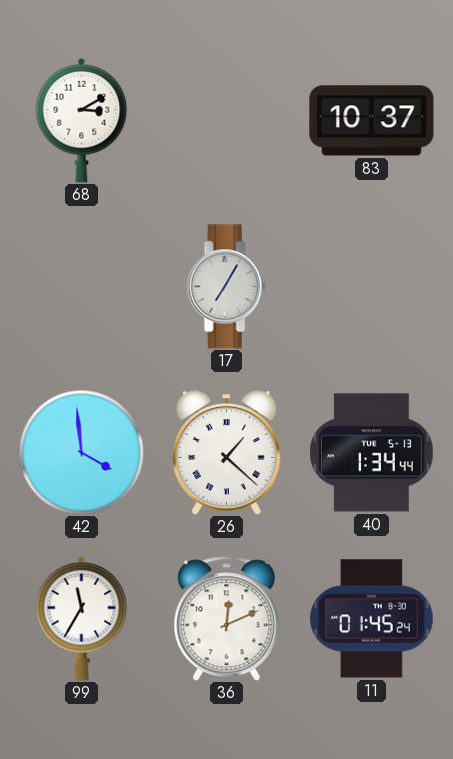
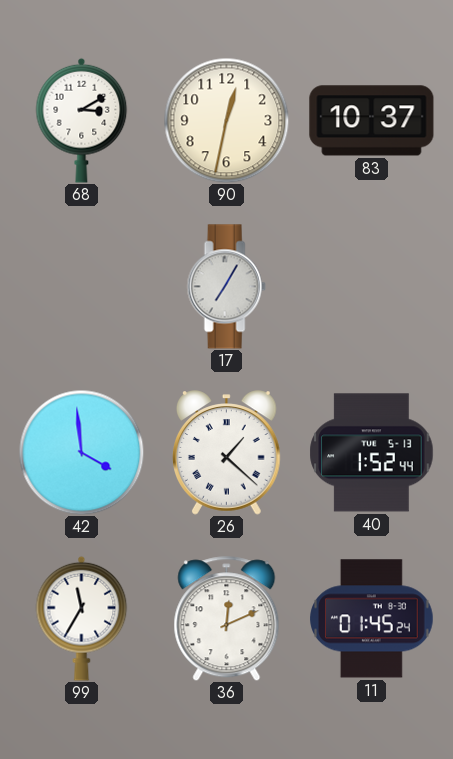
90: none -> 12:32
40: 1:34 -> 1:52
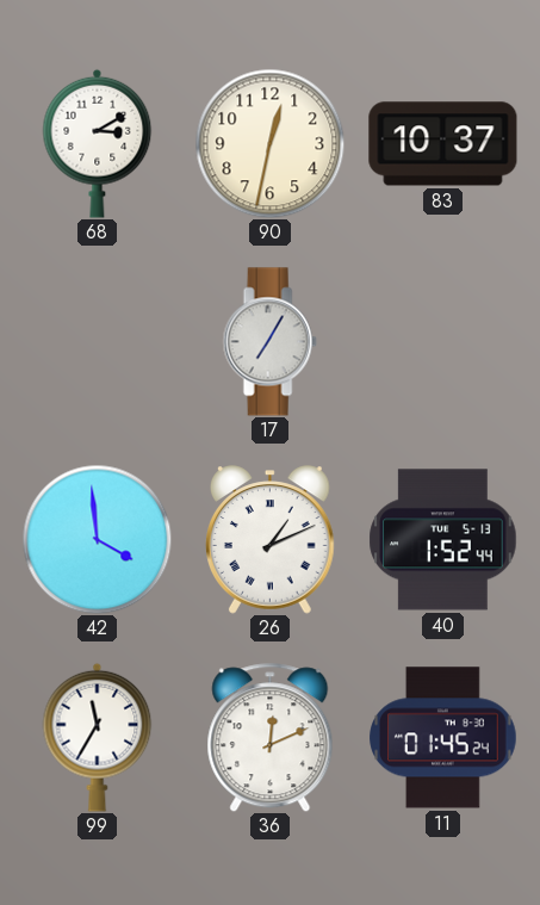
26: 1:22 -> 1:11
